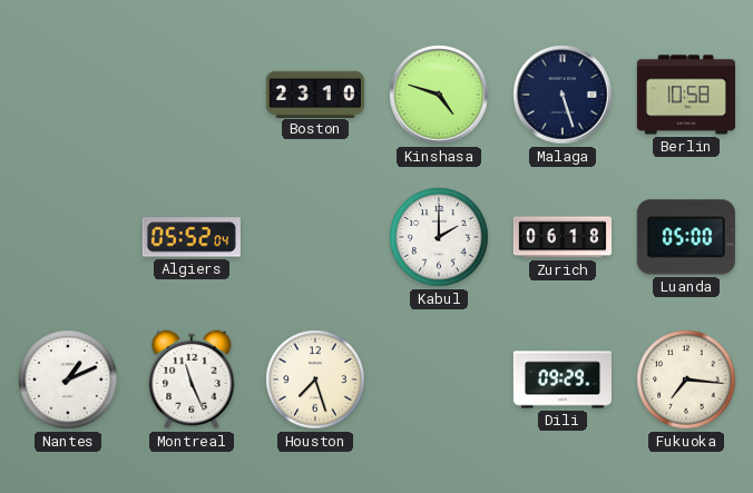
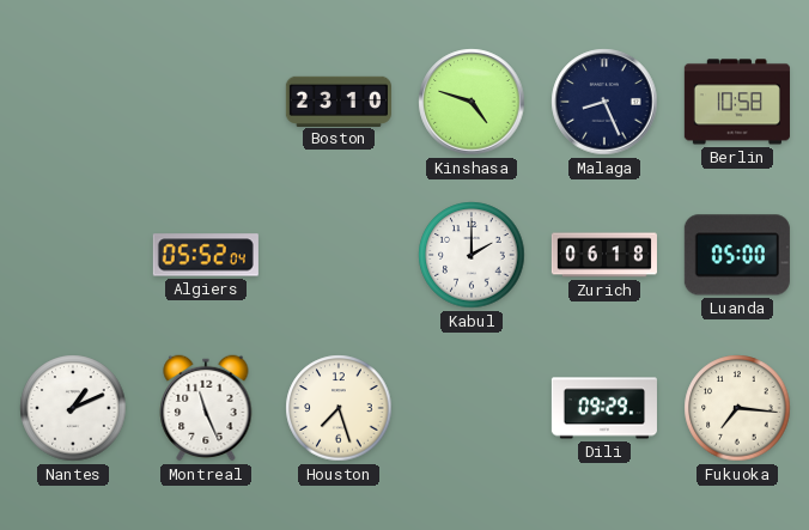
Malaga: 5:27 -> 8:26
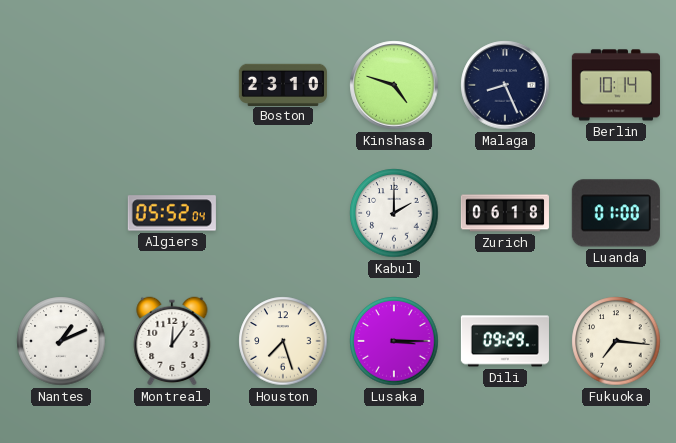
Berlin: 10:58 -> 10:14
Luanda: 05:00 -> 01:00
Montreal: 11:26 -> 12:06
Lusaka: none -> 3:15
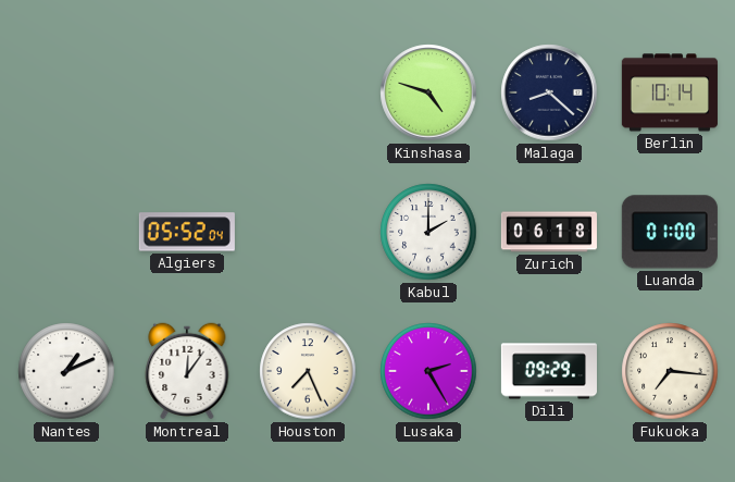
Boston: 23:10 -> none
Malaga: 8:26 -> 8:22
Houston: 7:27 -> 7:26
Lusaka: 3:15 -> 2:25
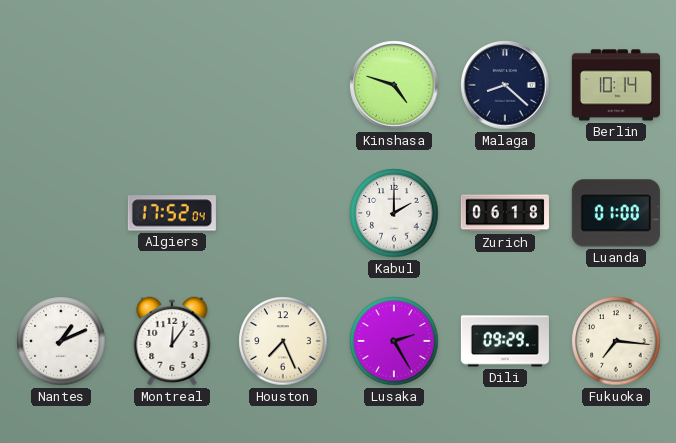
Algiers: 05:52 -> 17:52
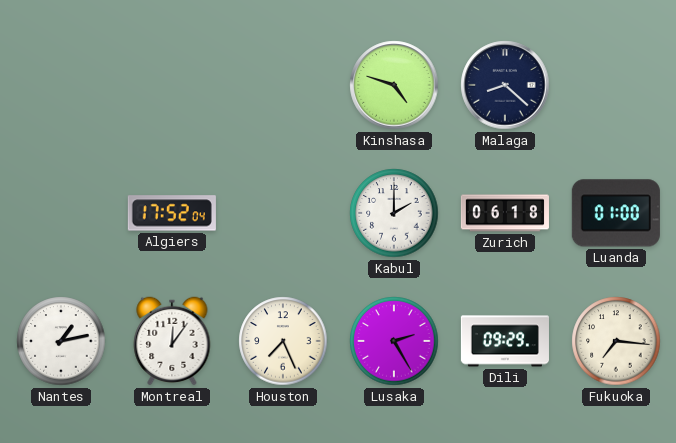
Berlin: 10:14 -> none
Nantes: 1:11 -> 1:13
